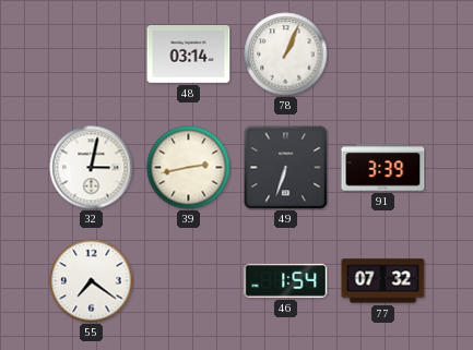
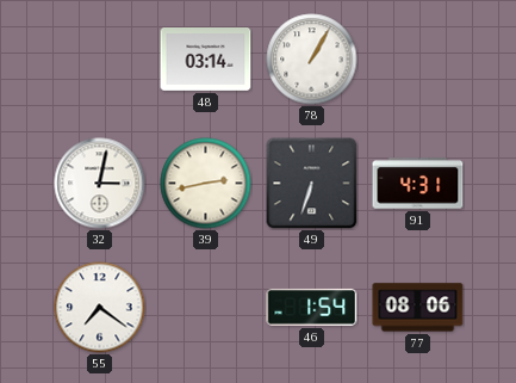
78: 1:04 -> 1:05
91: 3:39 -> 4:31
77: 07:32 -> 08:06
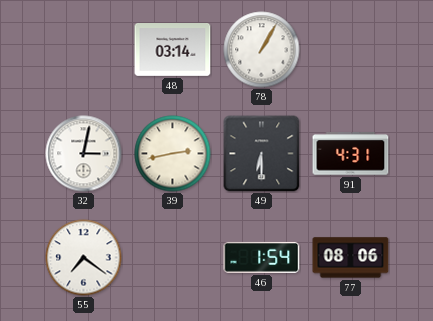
49: 6:33 -> 6:30
